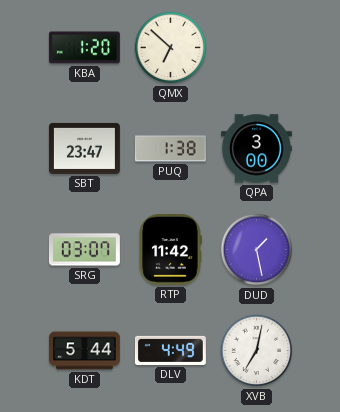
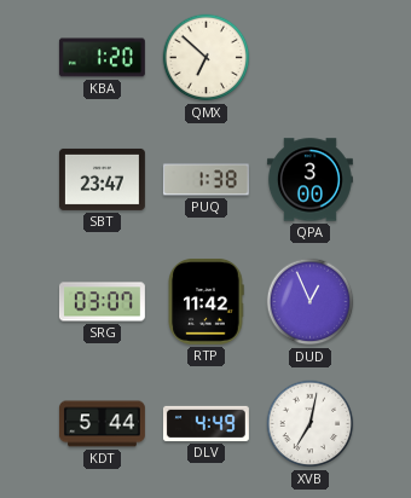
DUD: 1:28 -> 12:56
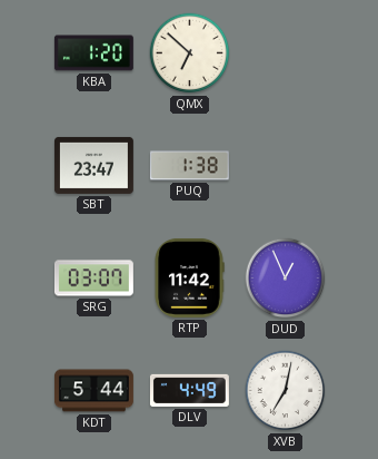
QPA: 3:00 -> none
